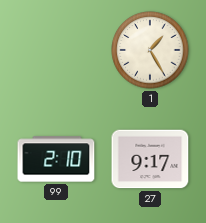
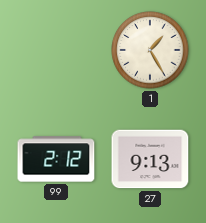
99: 2:10 -> 2:12
27: 9:17 -> 9:13
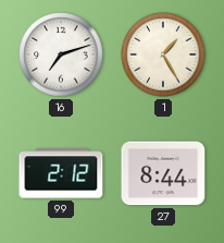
16: none -> 7:12
27: 9:13 -> 8:44
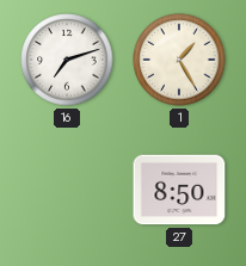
99: 2:12 -> none
27: 8:44 -> 8:50
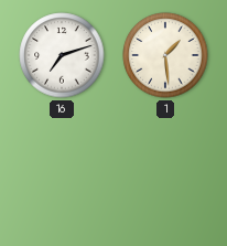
1: 1:25 -> 1:29
27: 8:50 -> none
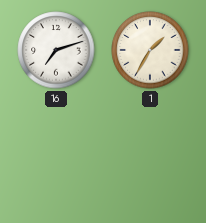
1: 1:29 -> 1:35
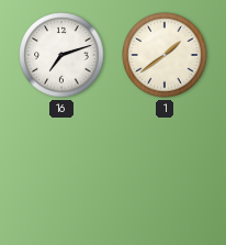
1: 1:35 -> 1:39
